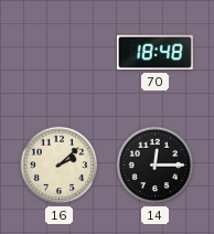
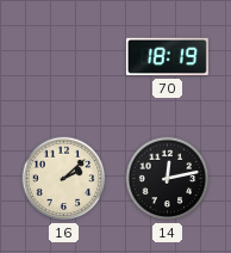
70: 18:48 -> 18:19
14: 12:15 -> 12:13
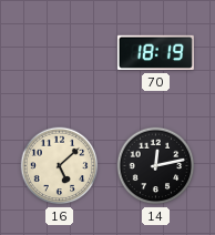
16: 2:08 -> 5:08
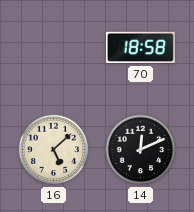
70: 18:19 -> 18:58
14: 12:13 -> 12:11
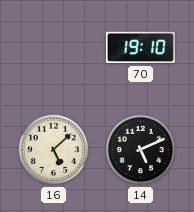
70: 18:58 -> 19:10
14: 12:11 -> 5:11
